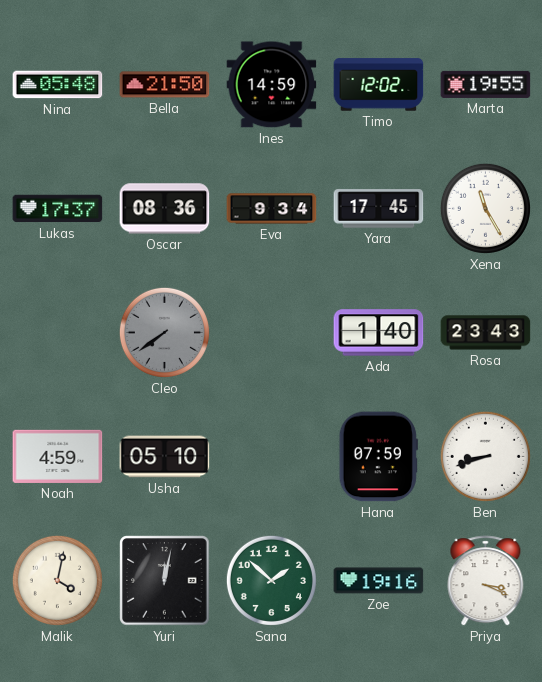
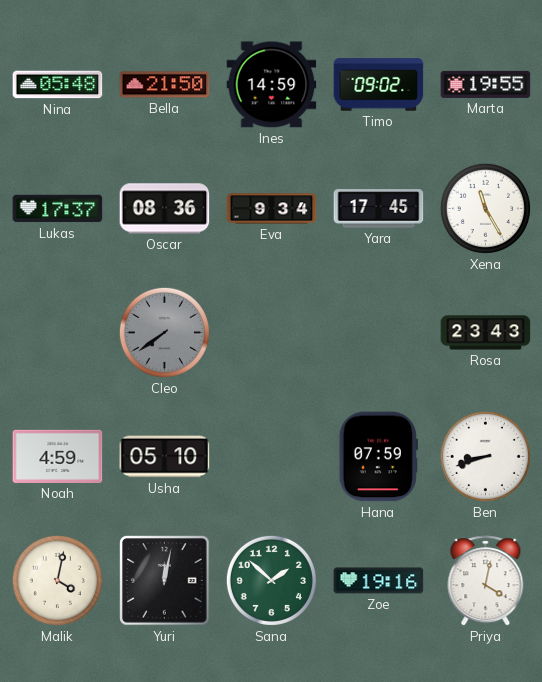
Timo: 12:02 -> 09:02
Ada: 1:40 -> none
Priya: 3:19 -> 4:02
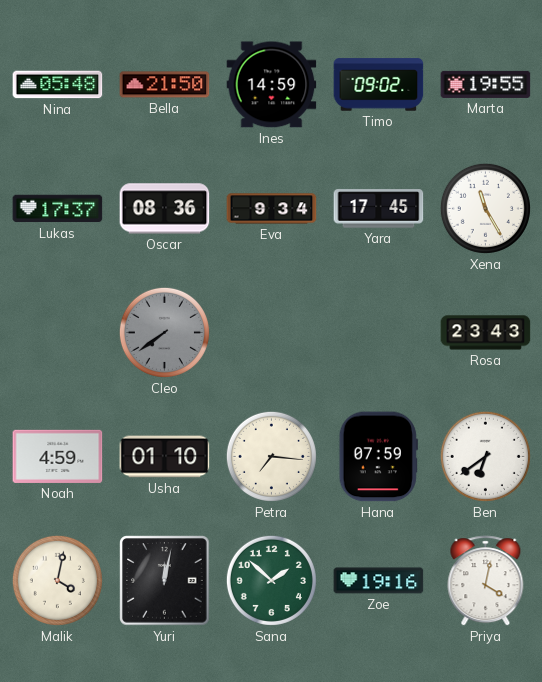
Usha: 05:10 -> 01:10
Petra: none -> 7:16
Ben: 8:42 -> 6:39
